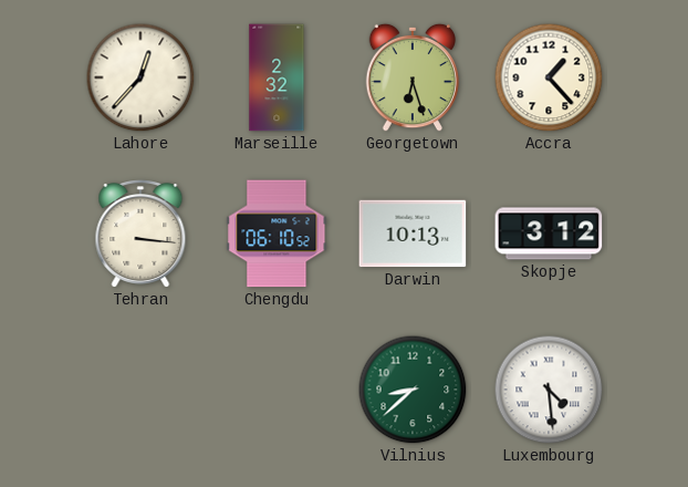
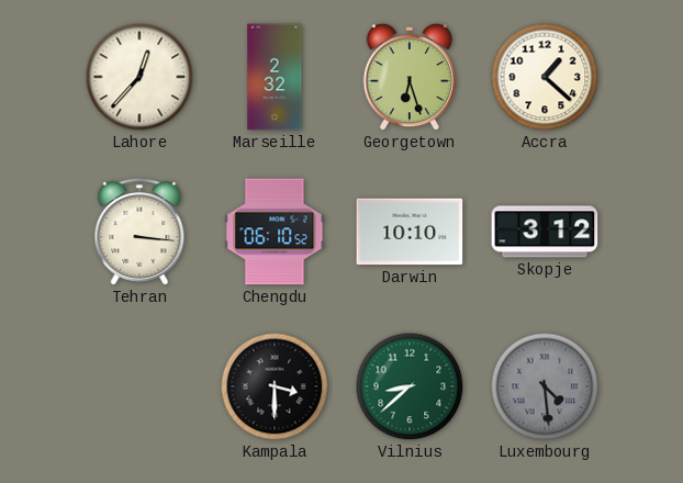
Accra: 1:23 -> 1:22
Darwin: 10:13 -> 10:10
Kampala: none -> 3:30
Luxembourg dial: white -> grey
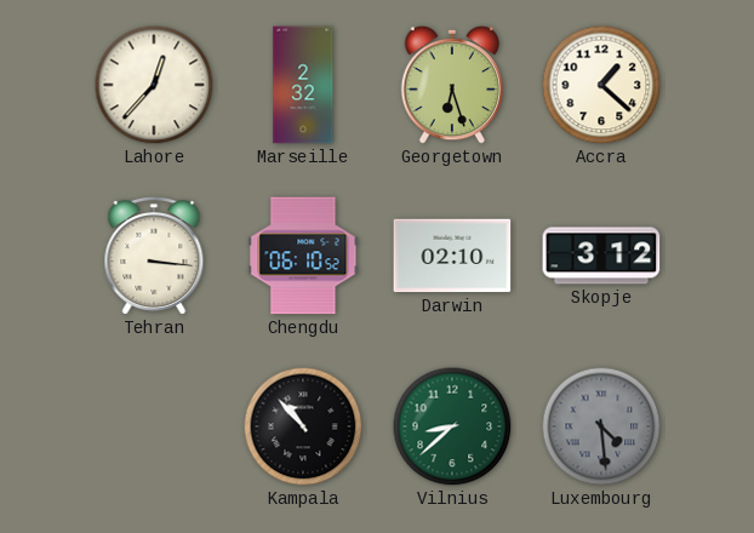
Darwin: 10:10 -> 02:10
Kampala: 3:30 -> 10:53
